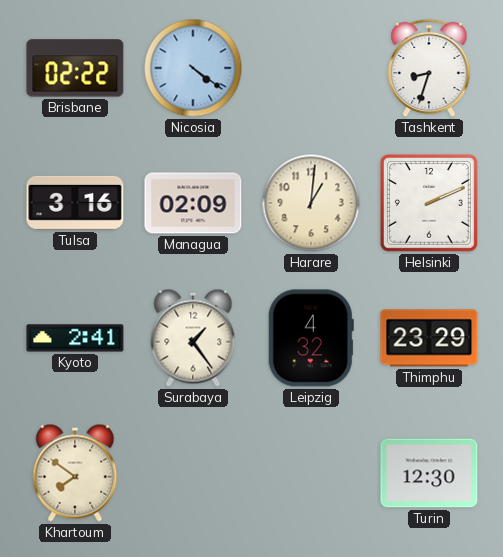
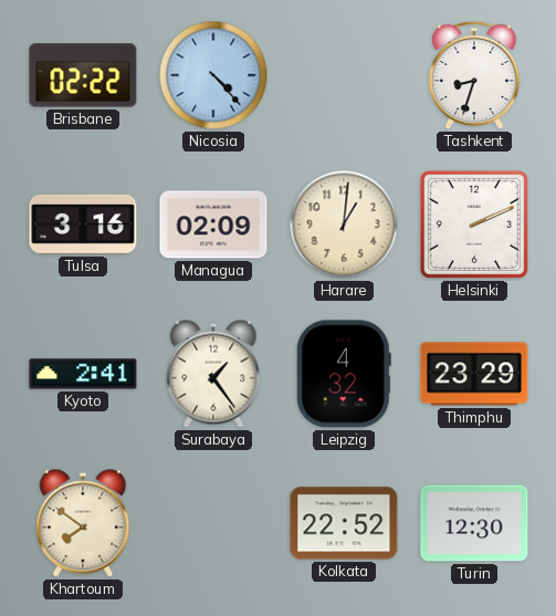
Nicosia: 4:21 -> 4:23
Kolkata: none -> 22:52
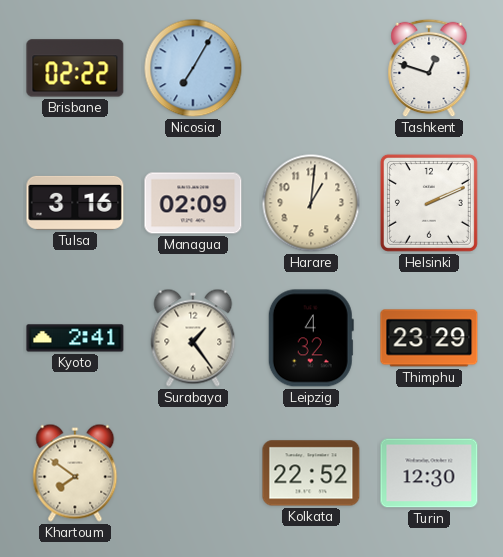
Nicosia: 4:23 -> 7:05
Tashkent: 8:33 -> 12:48
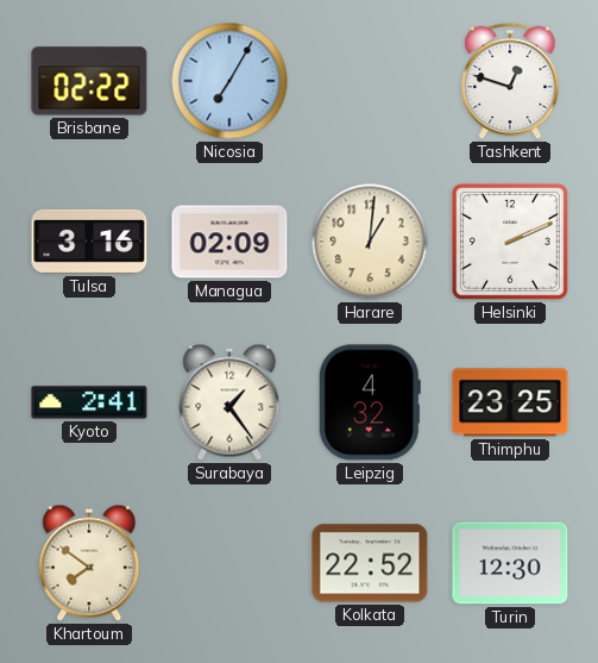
Thimphu: 23:29 -> 23:25
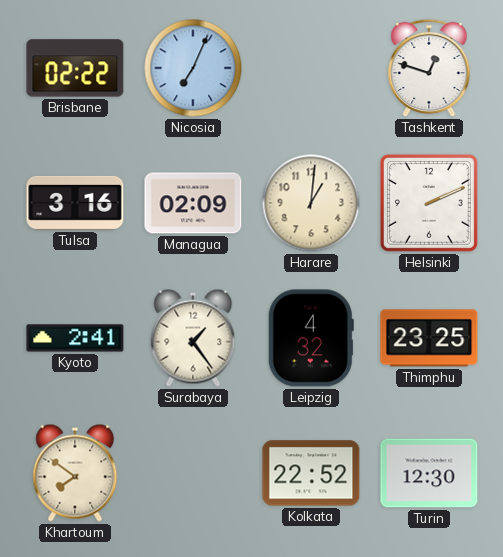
Nicosia: 7:05 -> 7:04
